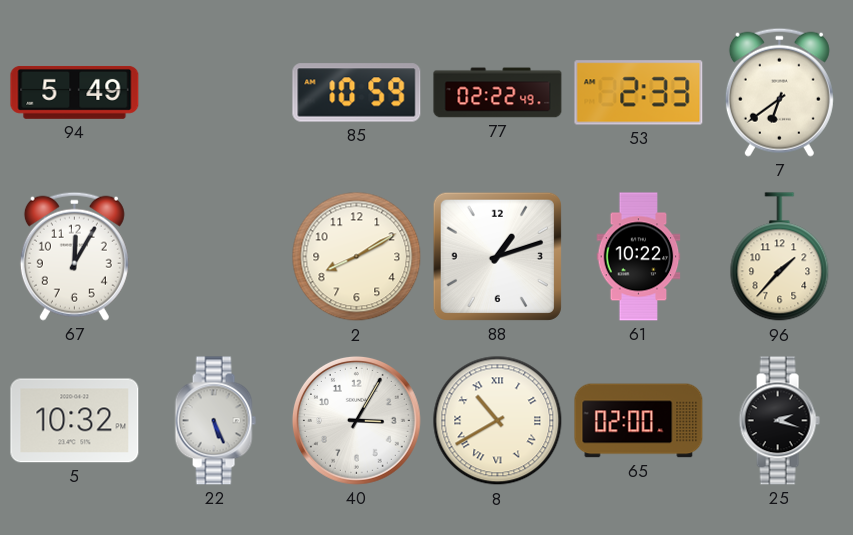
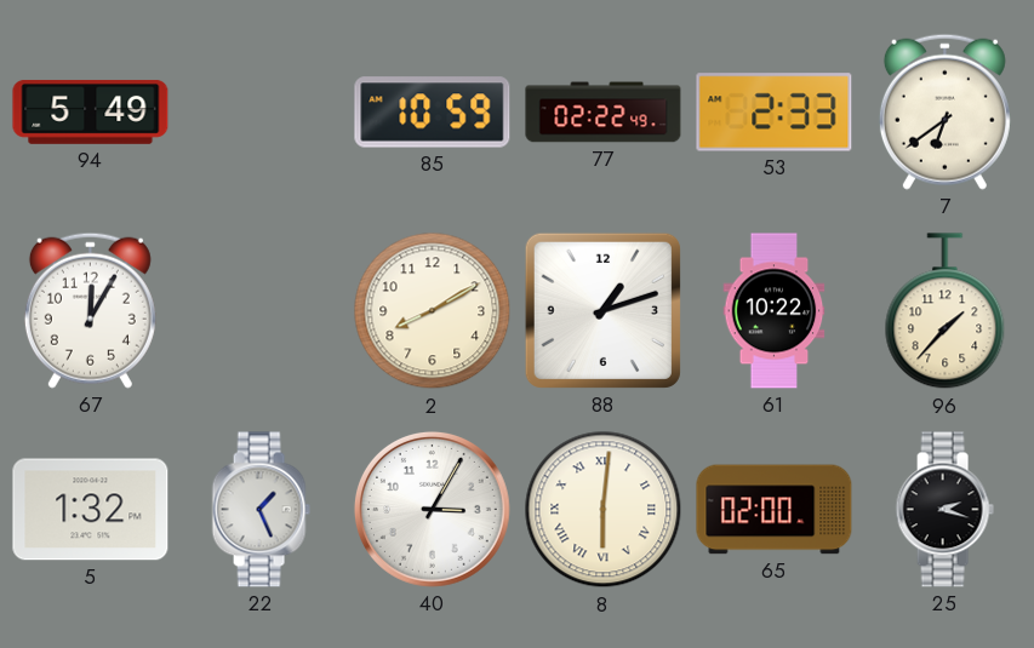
5: 10:32 -> 1:32
22: 5:26 -> 1:26
8: 10:40 -> 6:01
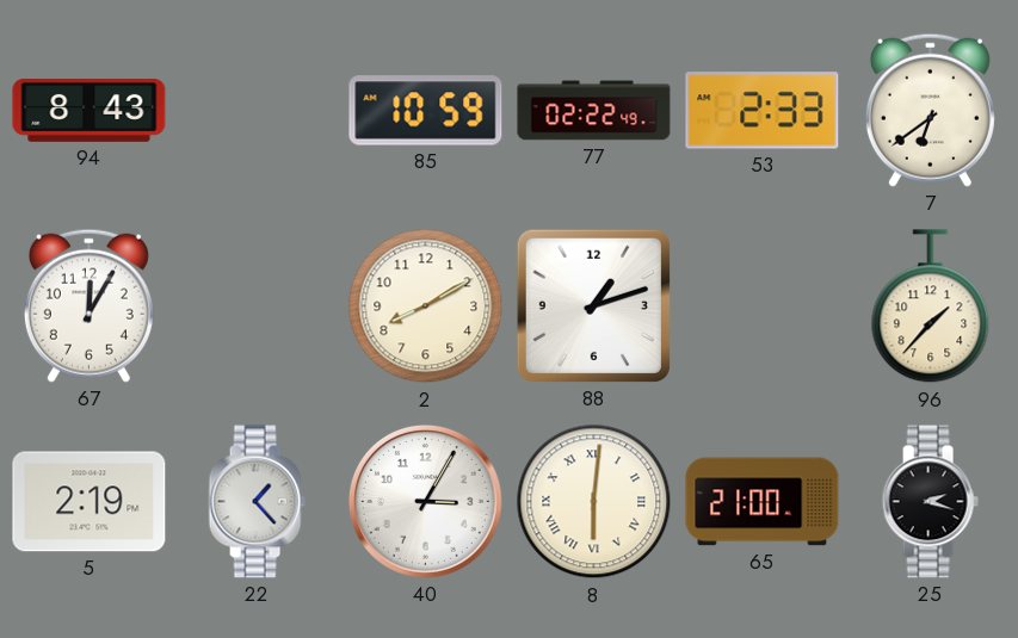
94: 5:49 -> 8:43
61: 10:22 -> none
5: 1:32 -> 2:19
22: 1:26 -> 1:23
65: 02:00 -> 21:00
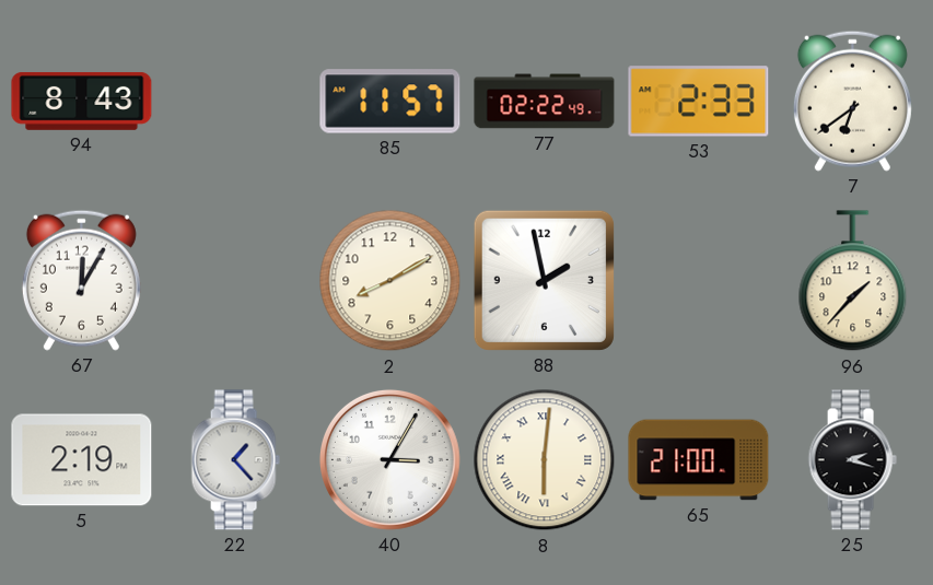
85: 10:59 -> 11:57
88: 1:12 -> 1:58
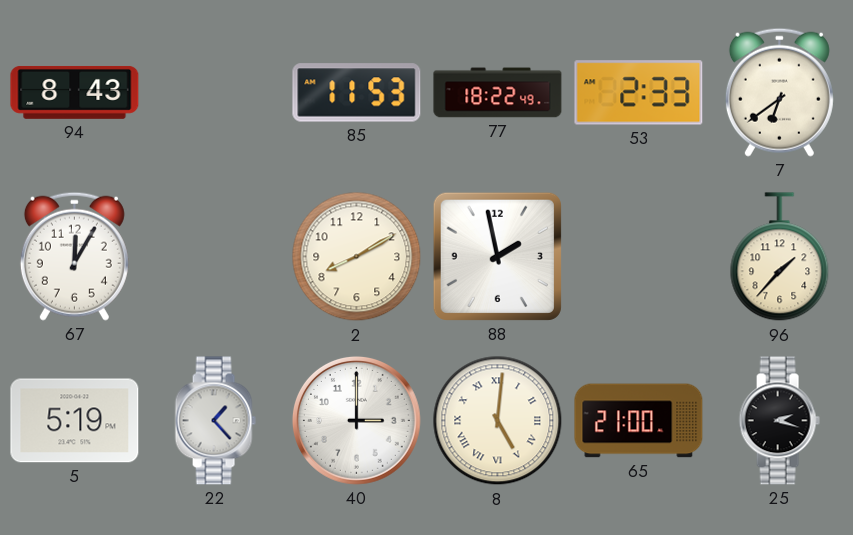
85: 11:57 -> 11:53
77: 02:22 -> 18:22
5: 2:19 -> 5:19
40: 3:05 -> 3:00
8: 6:01 -> 5:01
